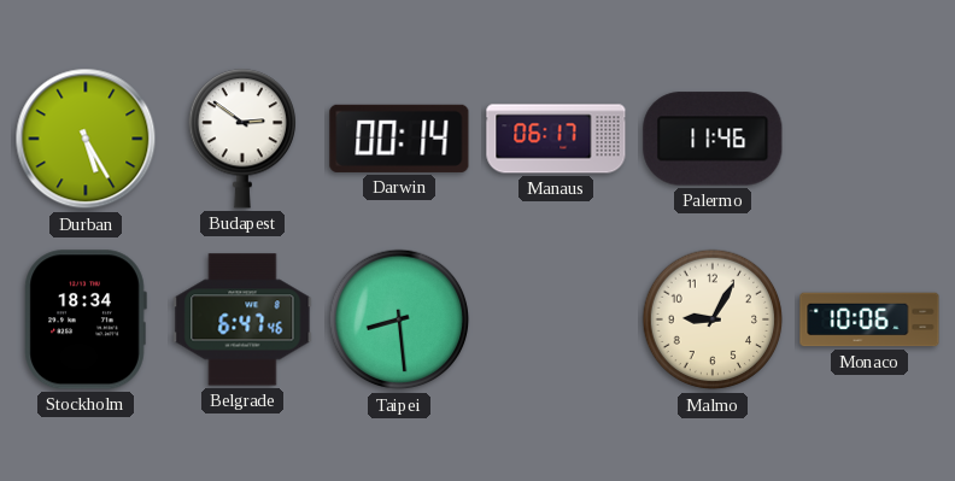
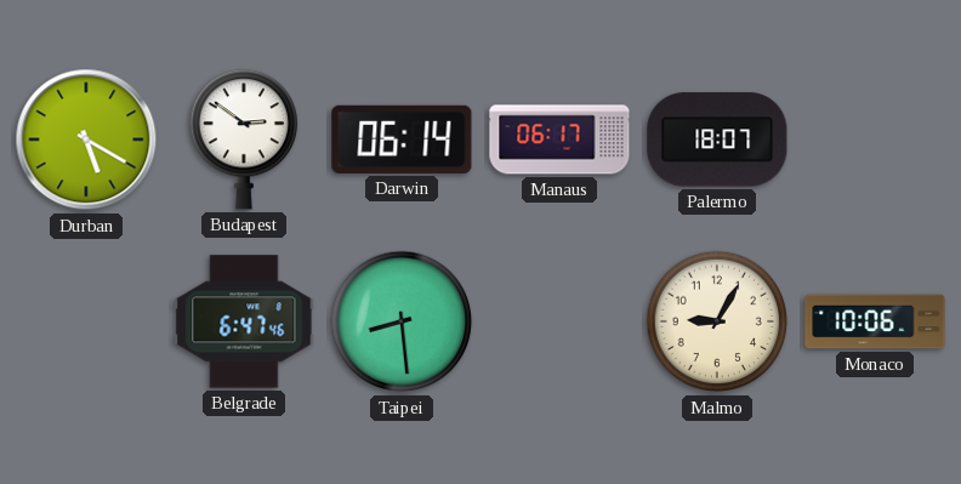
Durban: 5:25 -> 5:20
Darwin: 00:14 -> 06:14
Palermo: 11:46 -> 18:07
Stockholm: 18:34 -> none
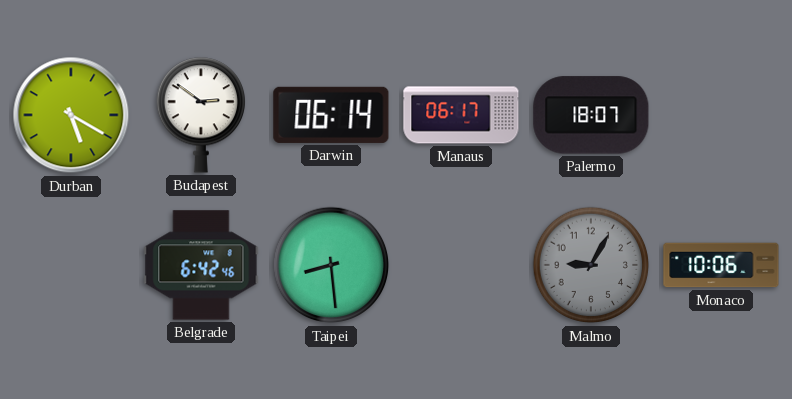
Belgrade: 6:47 -> 6:42
Malmo dial: cream -> grey
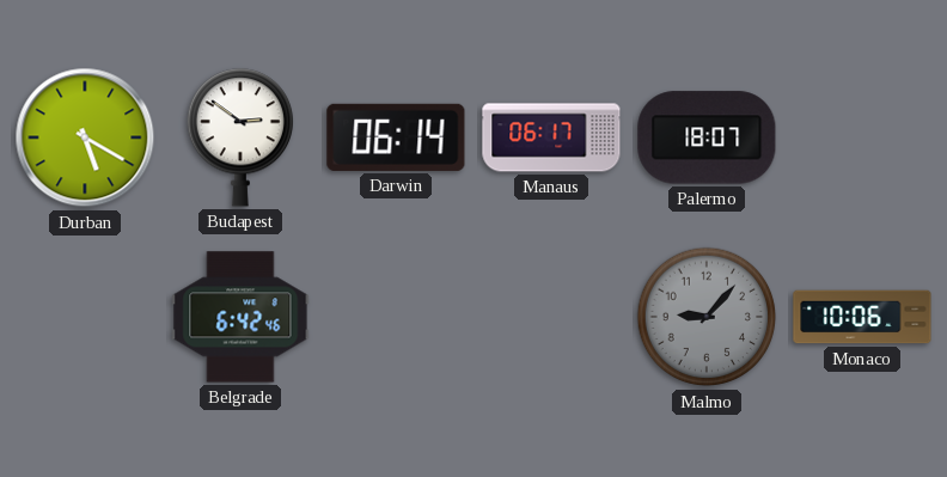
Taipei: 8:29 -> none
Malmo: 9:05 -> 9:07
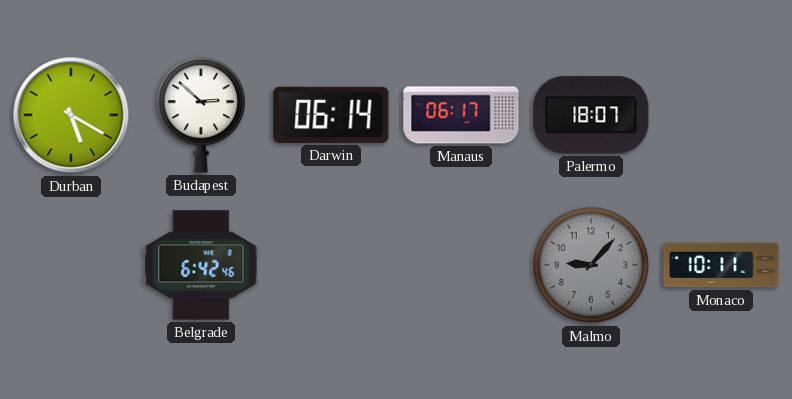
Budapest: 2:51 -> 2:52
Monaco: 10:06 -> 10:11
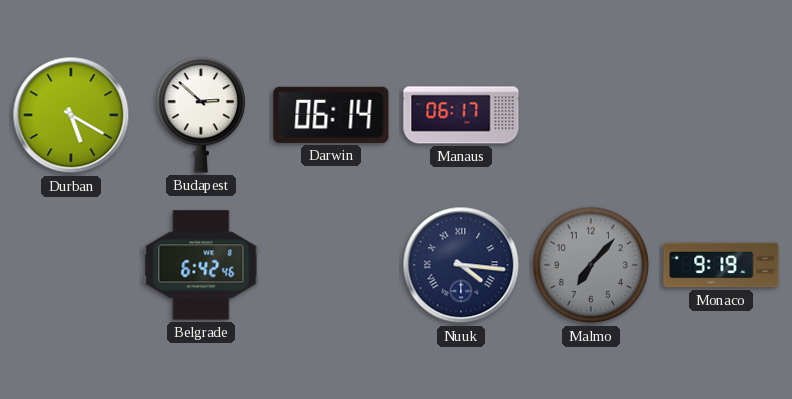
Palermo: 18:07 -> none
Nuuk: none -> 4:16
Malmo: 9:07 -> 7:07
Monaco: 10:11 -> 9:19
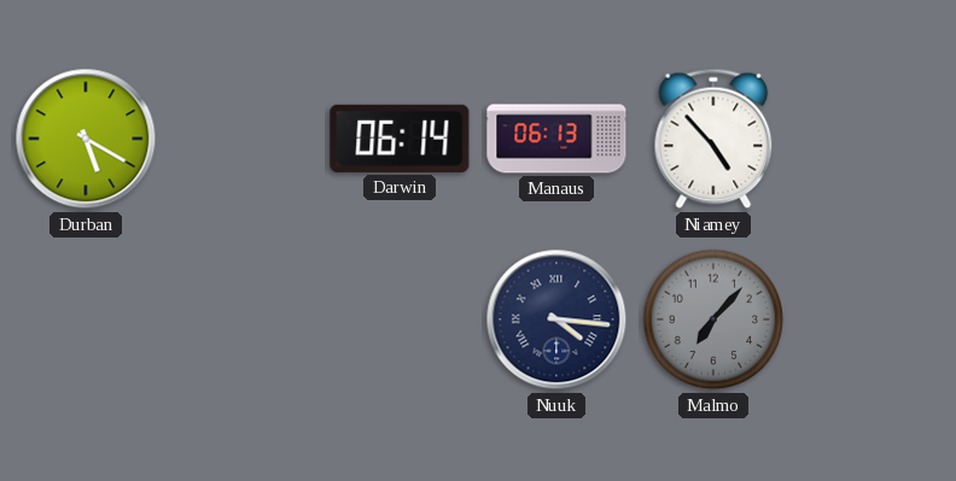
Budapest: 2:52 -> none
Manaus: 06:17 -> 06:13
Niamey: none -> 4:53
Belgrade: 6:42 -> none
Monaco: 9:19 -> none
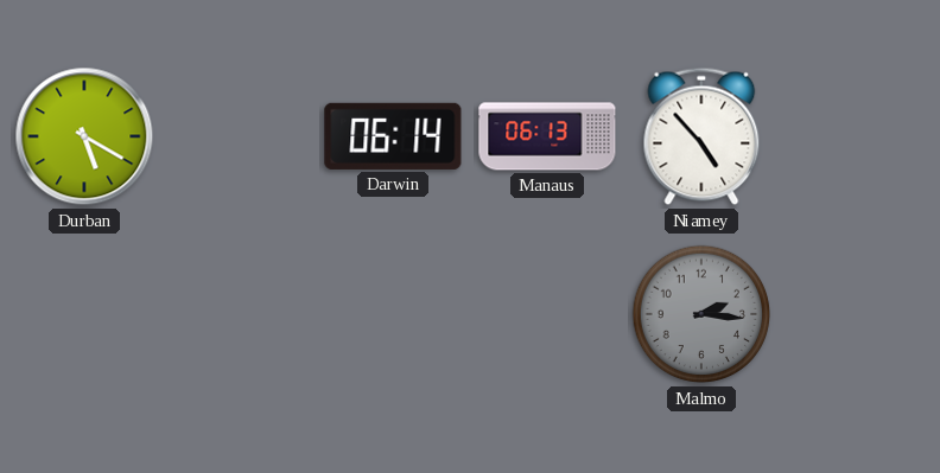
Nuuk: 4:16 -> none
Malmo: 7:07 -> 2:16
